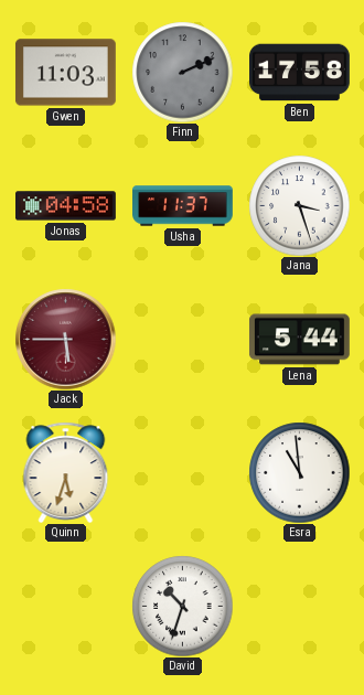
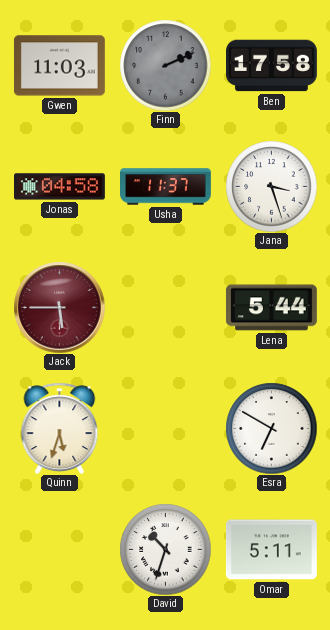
Esra: 10:59 -> 6:50
Omar: none -> 5:11
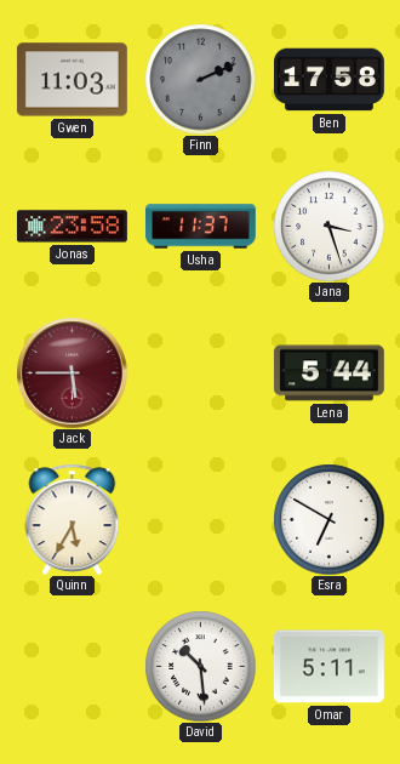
Jonas: 04:58 -> 23:58
Quinn: 5:33 -> 5:35
David: 10:33 -> 10:29
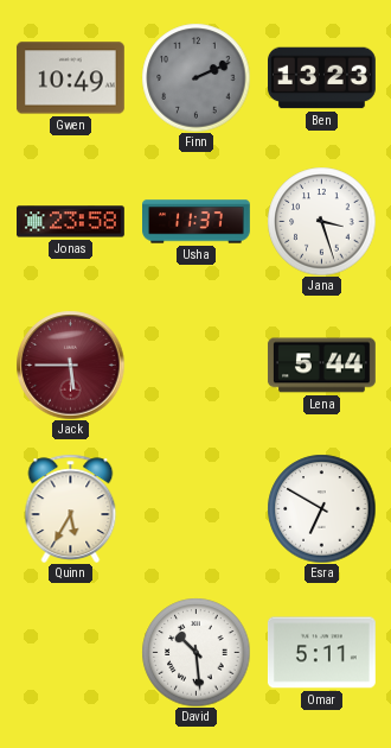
Gwen: 11:03 -> 10:49
Ben: 17:58 -> 13:23
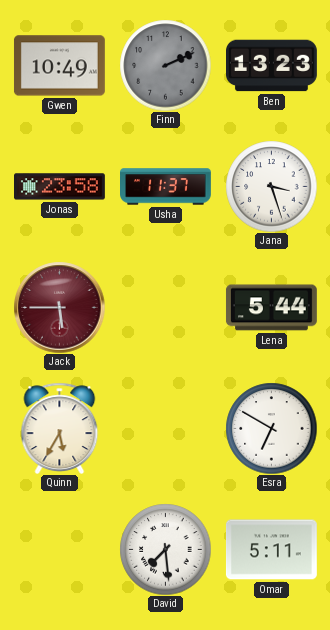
David: 10:29 -> 7:29
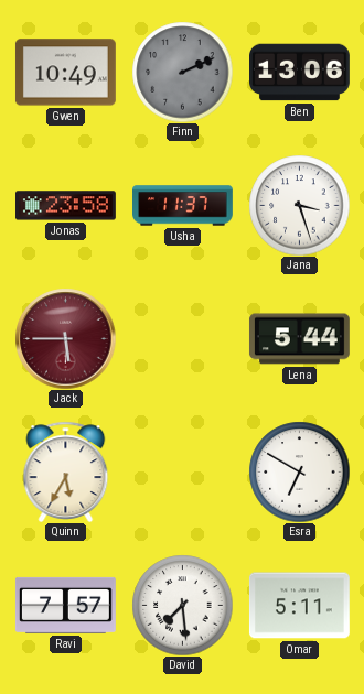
Ben: 13:23 -> 13:06
Ravi: none -> 7:57
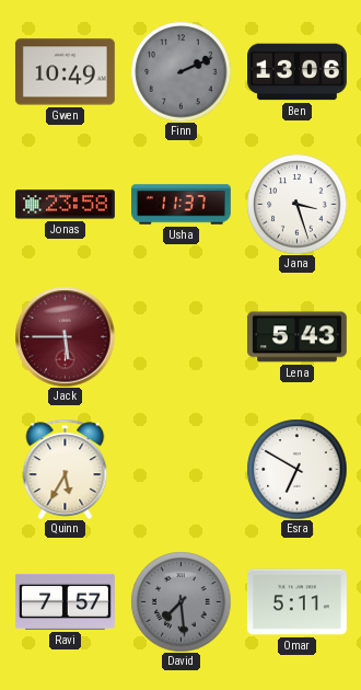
Lena: 5:44 -> 5:43
David dial: white -> grey
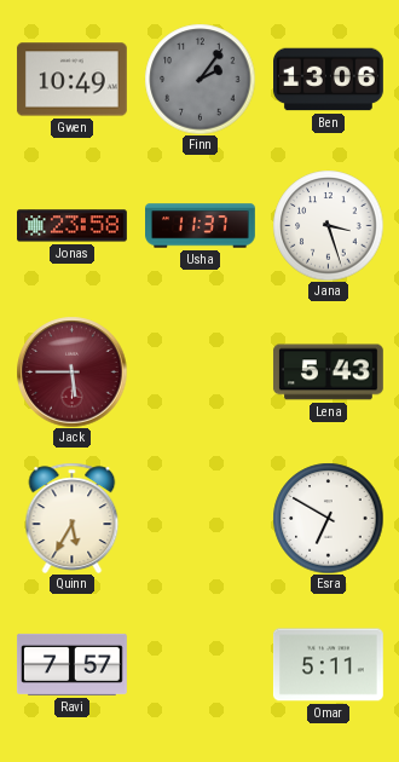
Finn: 2:11 -> 2:06
David: 7:29 -> none
